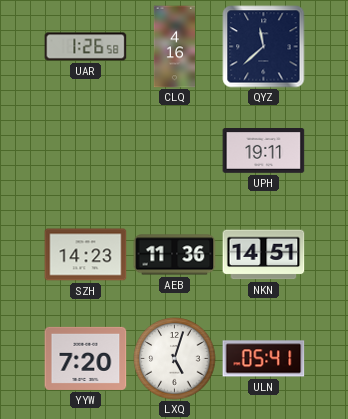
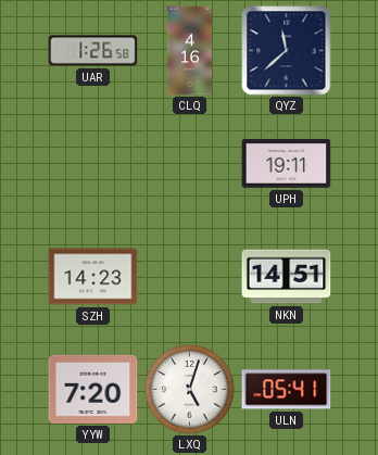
AEB: 11:36 -> none
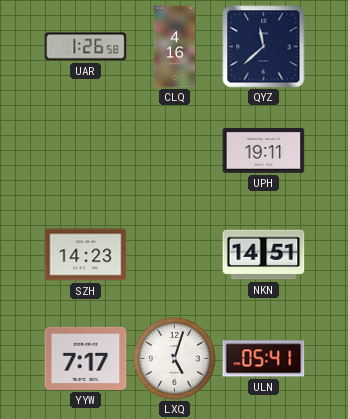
YYW: 7:20 -> 7:17
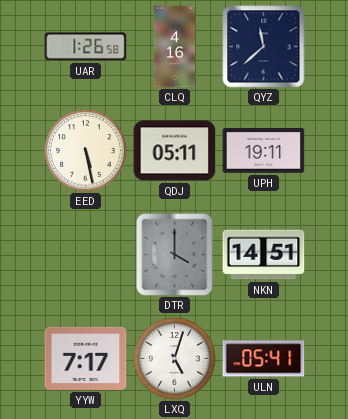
EED: none -> 5:28
QDJ: none -> 05:11
SZH: 14:23 -> none
DTR: none -> 4:00
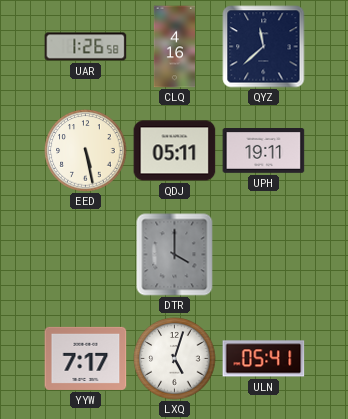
NKN: 14:51 -> none
